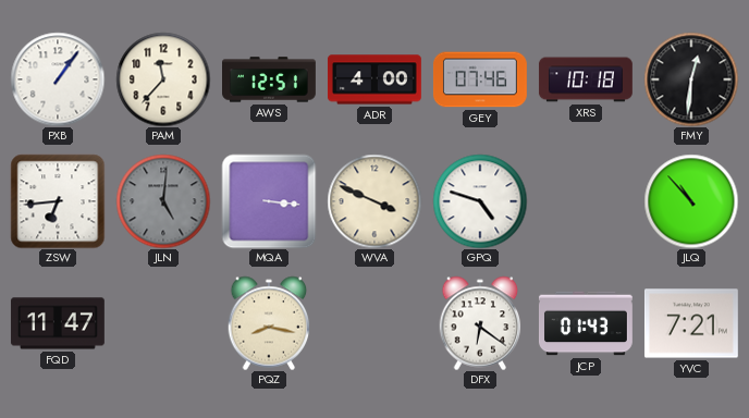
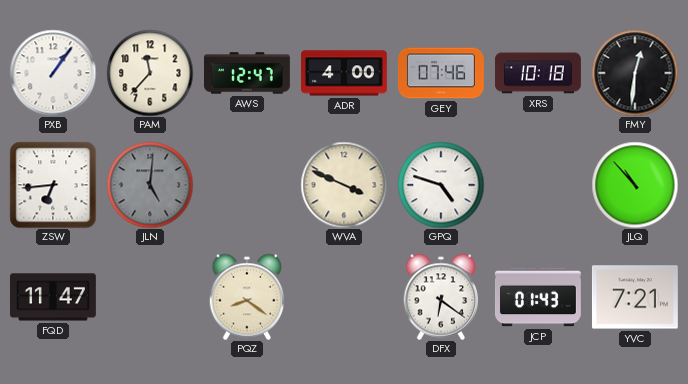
AWS: 12:51 -> 12:47
MQA: 3:16 -> none
PQZ: 8:17 -> 8:21
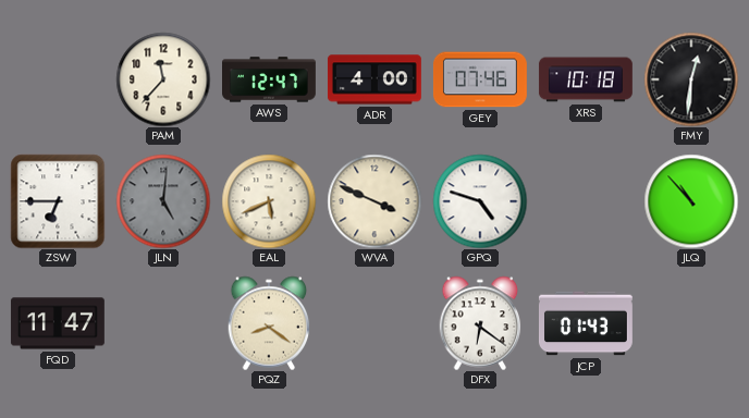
PXB: 1:06 -> none
ZSW: 6:44 -> 6:45
EAL: none -> 5:41
YVC: 7:21 -> none
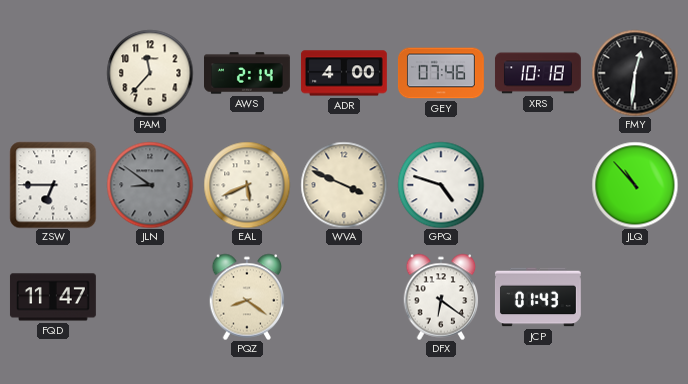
AWS: 12:47 -> 2:14
JLN: 5:01 -> 8:51
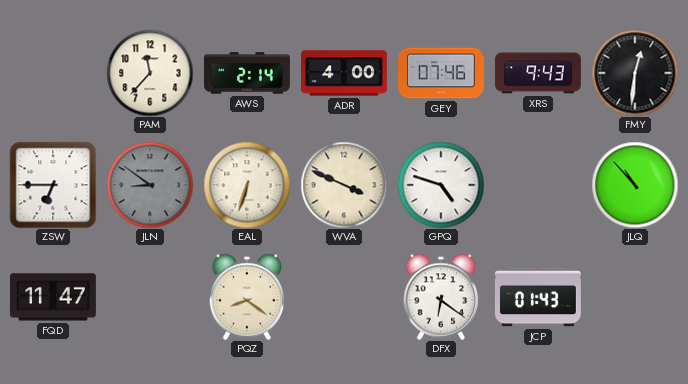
XRS: 10:18 -> 9:43
EAL: 5:41 -> 6:33
